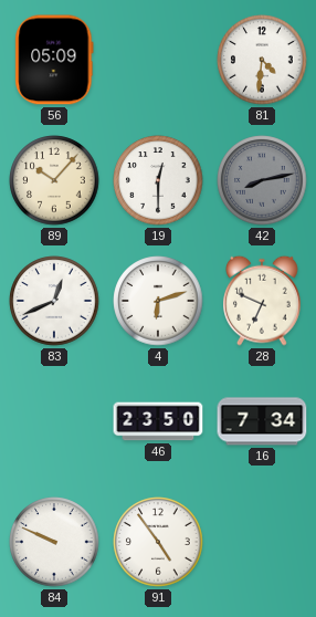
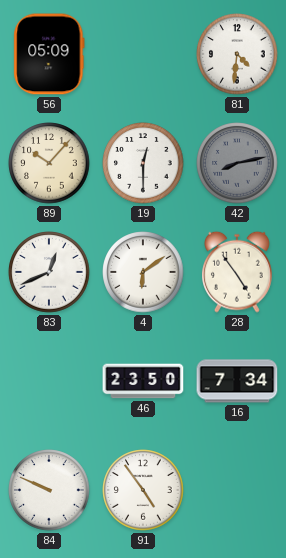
4: 6:12 -> 6:09
28: 6:49 -> 4:54
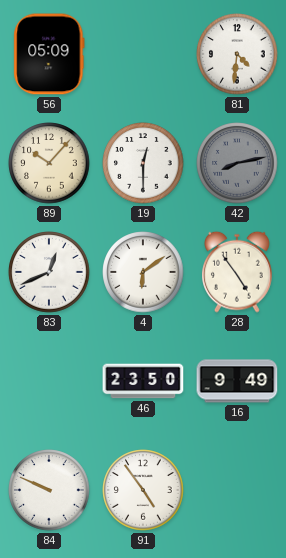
16: 7:34 -> 9:49
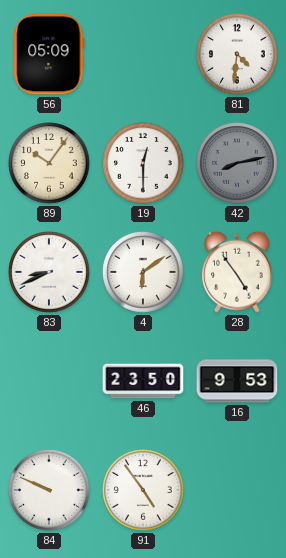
89: 10:07 -> 10:06
83: 12:41 -> 8:41
16: 9:49 -> 9:53
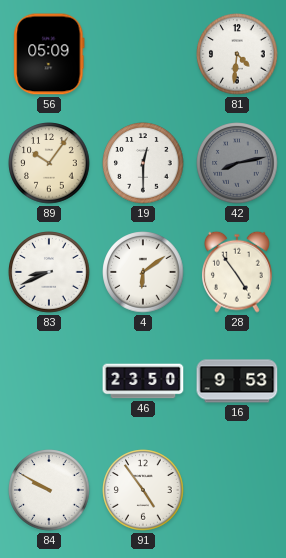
84: 9:49 -> 9:50
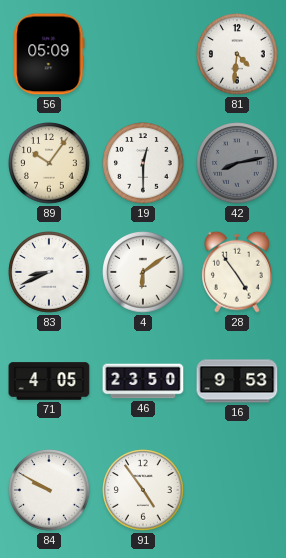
71: none -> 4:05
